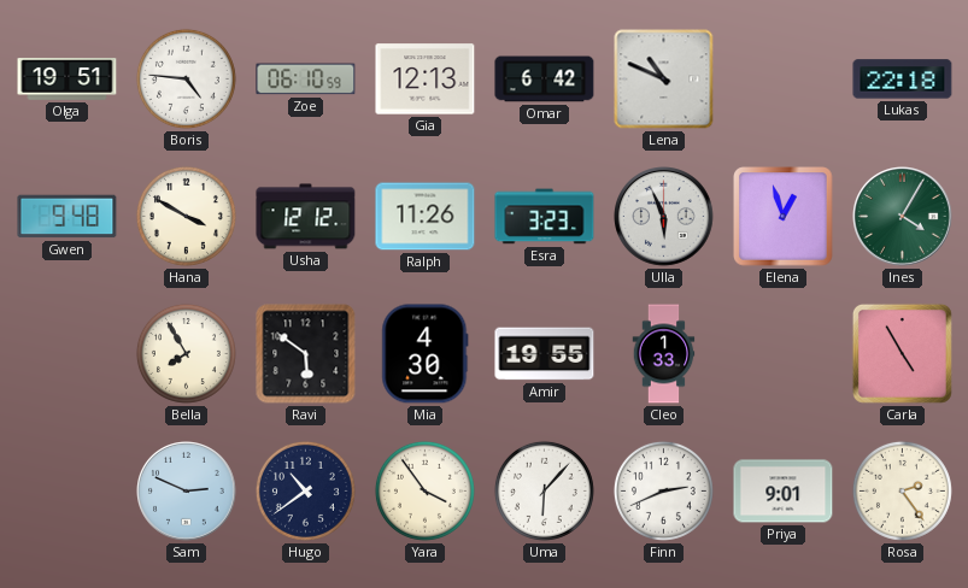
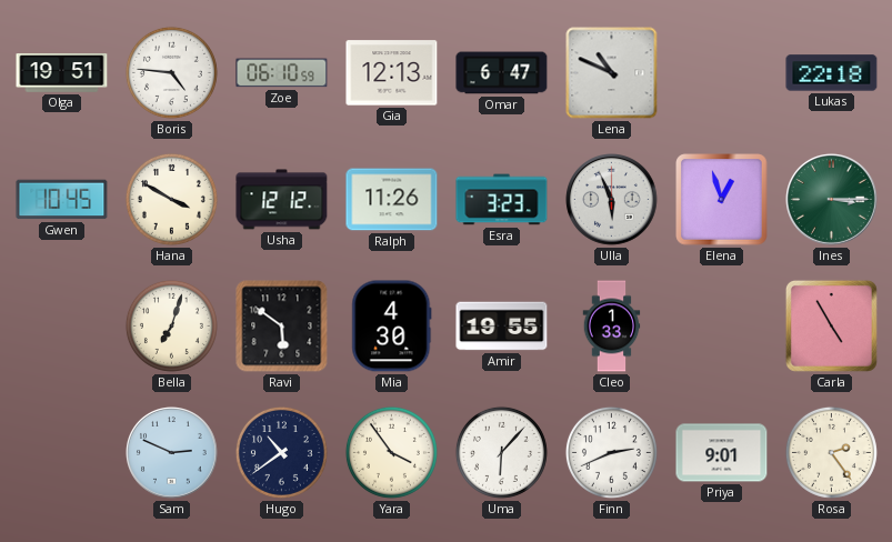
Omar: 6:42 -> 6:47
Gwen: 9:48 -> 10:45
Ines: 4:05 -> 3:15
Bella: 7:55 -> 7:03
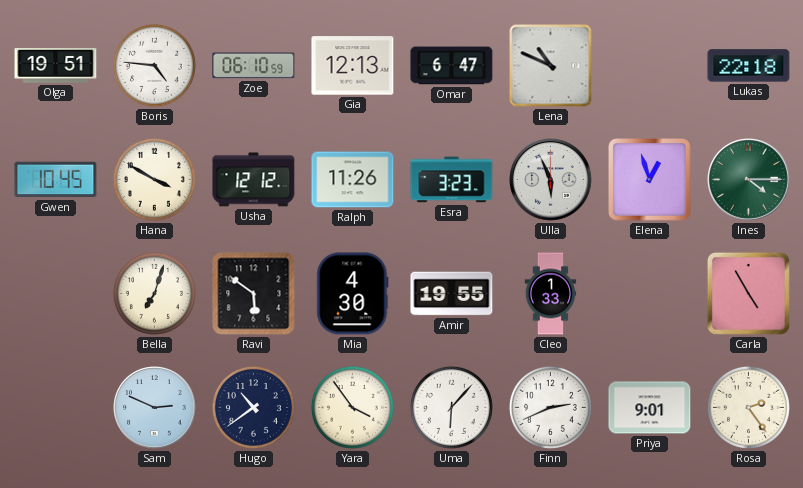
Ines: 3:15 -> 4:15
